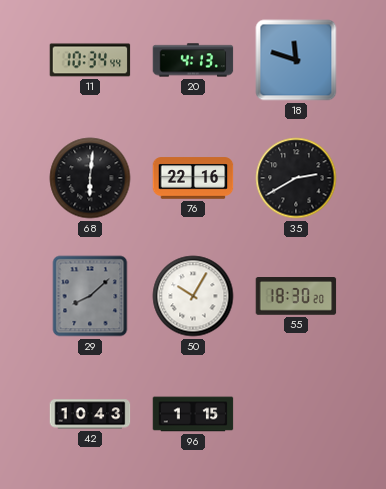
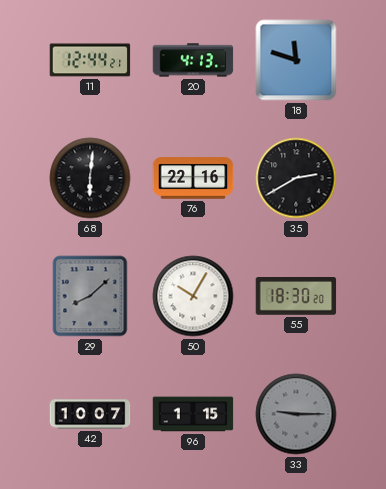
11: 10:34 -> 12:44
42: 10:43 -> 10:07
33: none -> 9:15
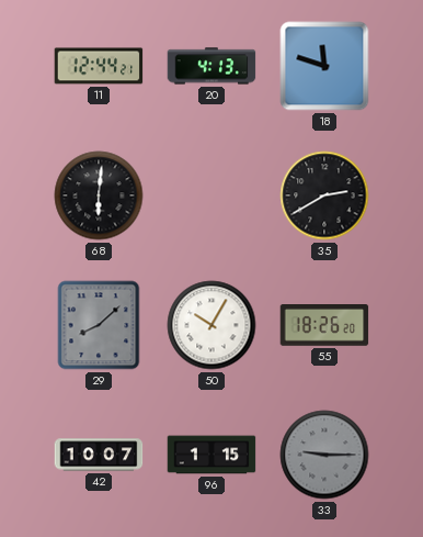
76: 22:16 -> none
55: 18:30 -> 18:26
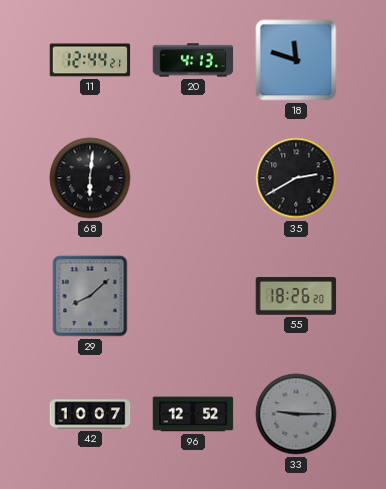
50: 10:05 -> none
96: 1:15 -> 12:52
